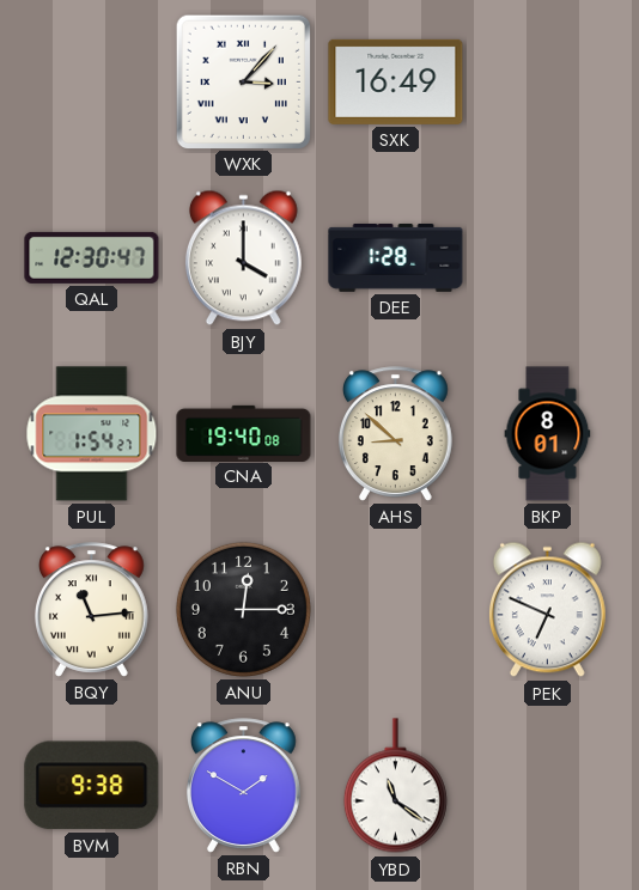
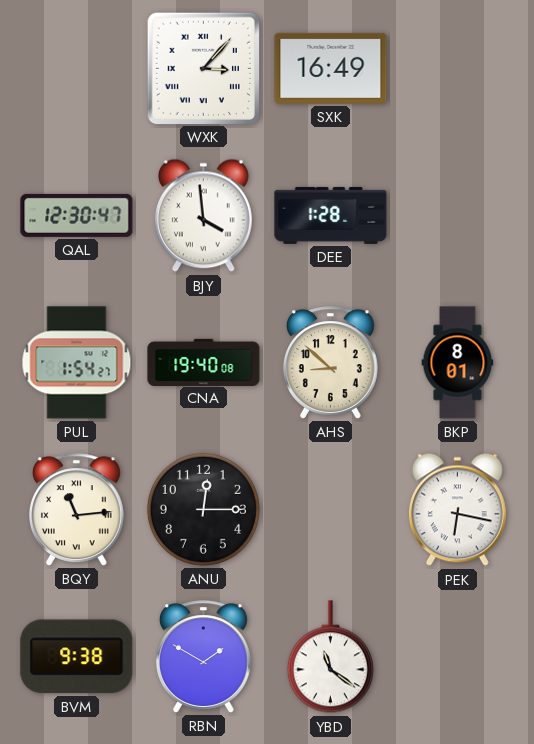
BJY: 4:00 -> 3:59
PEK: 6:49 -> 6:17
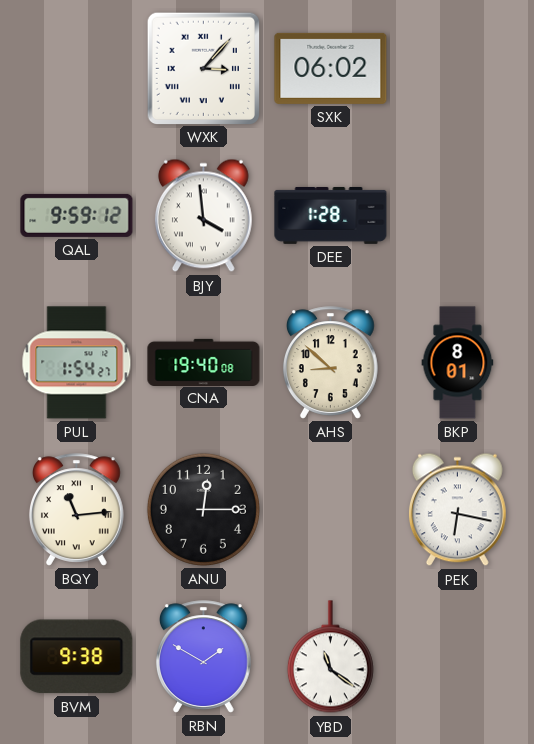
SXK: 16:49 -> 06:02
QAL: 12:30 -> 9:59
